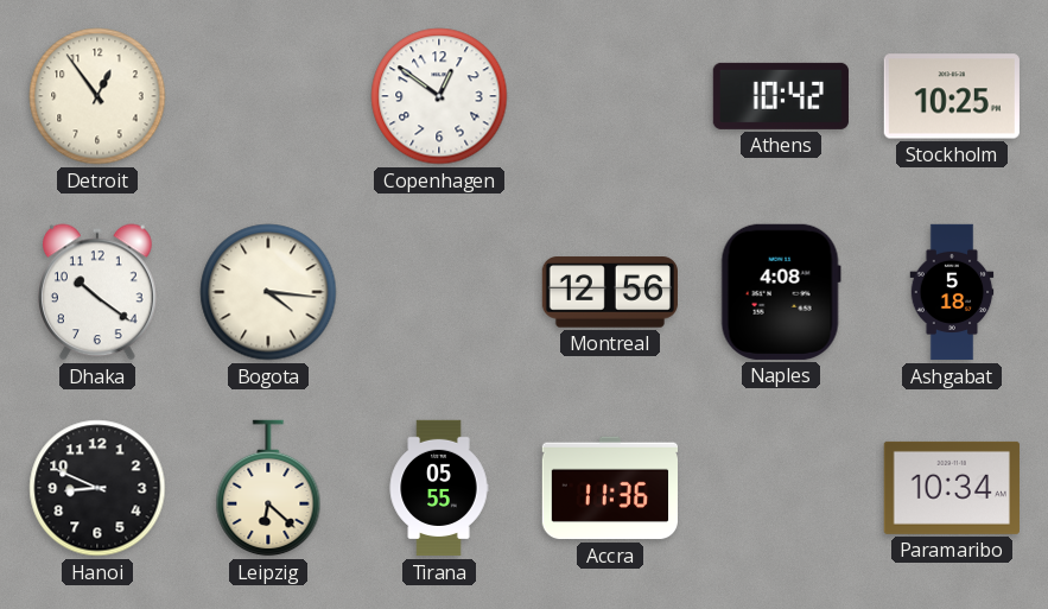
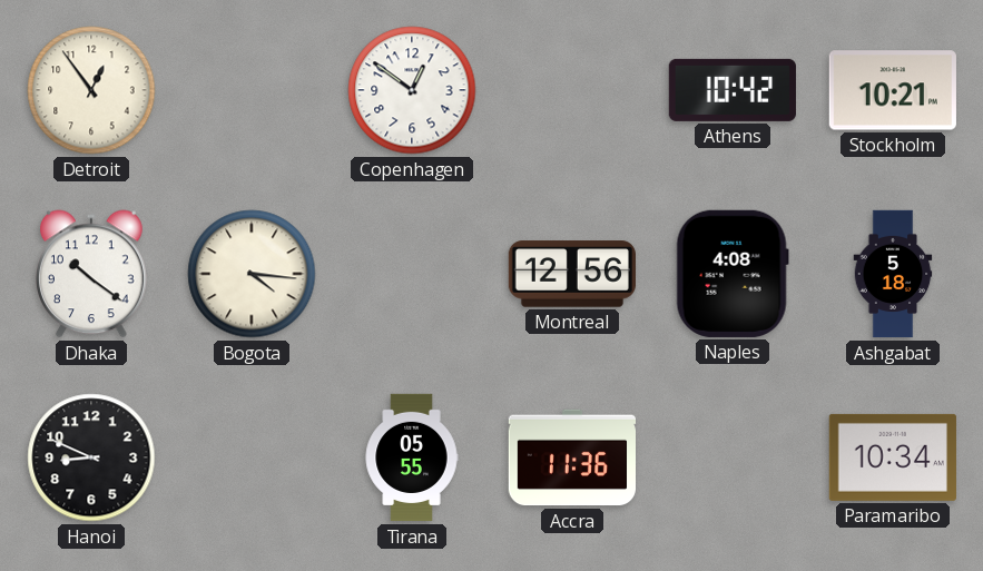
Stockholm: 10:25 -> 10:21
Leipzig: 6:22 -> none
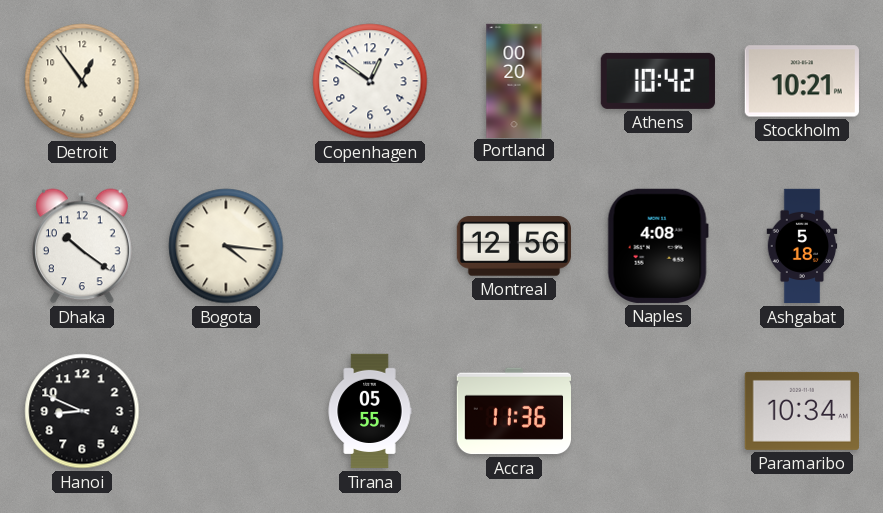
Portland: none -> 00:20
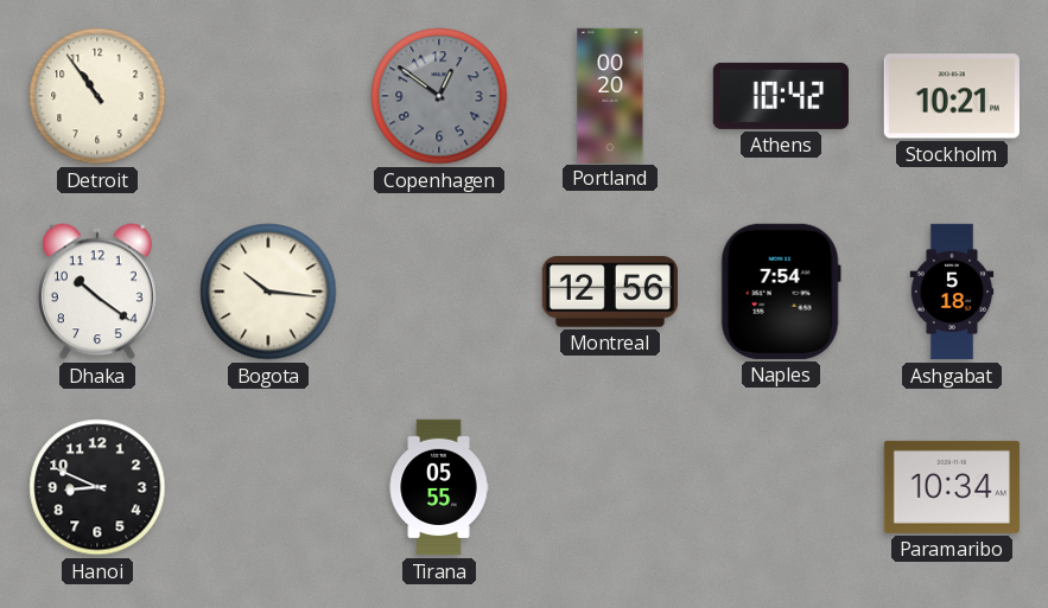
Detroit: 12:54 -> 10:54
Copenhagen dial: white -> grey
Bogota: 4:16 -> 10:16
Naples: 4:08 -> 7:54
Accra: 11:36 -> none
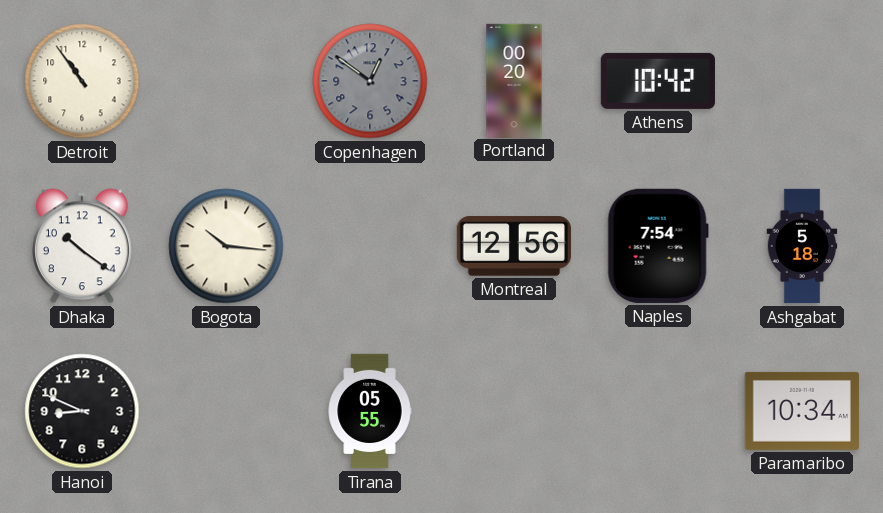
Stockholm: 10:21 -> none
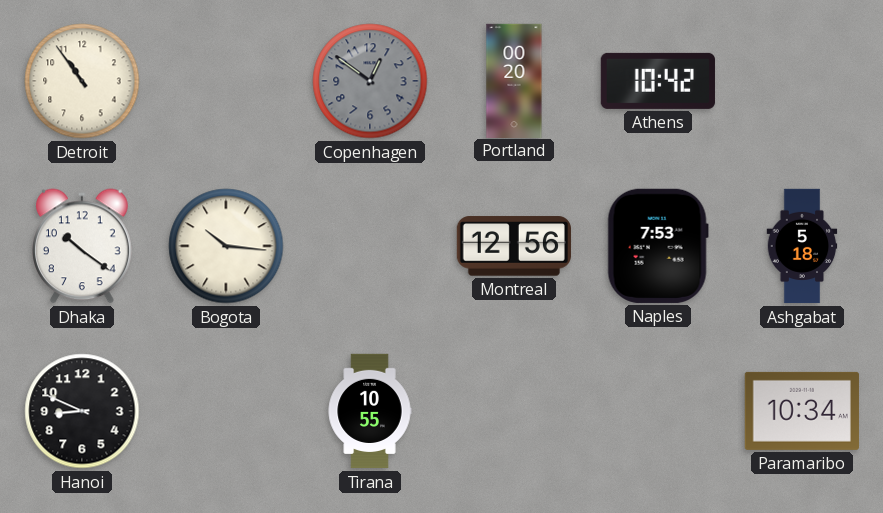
Naples: 7:54 -> 7:53
Tirana: 05:55 -> 10:55
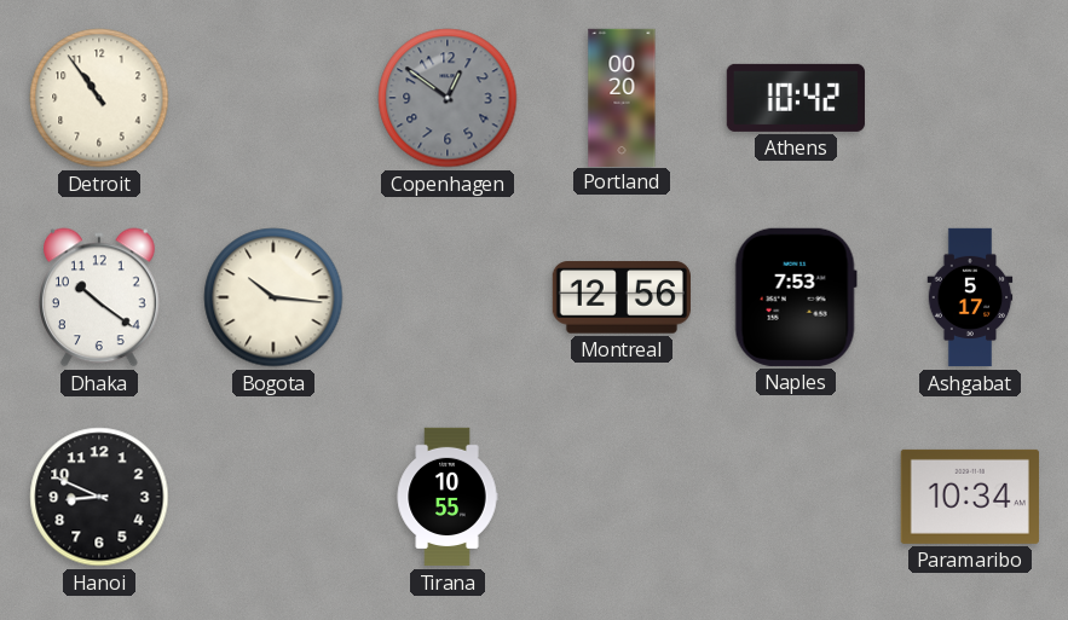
Ashgabat: 5:18 -> 5:17
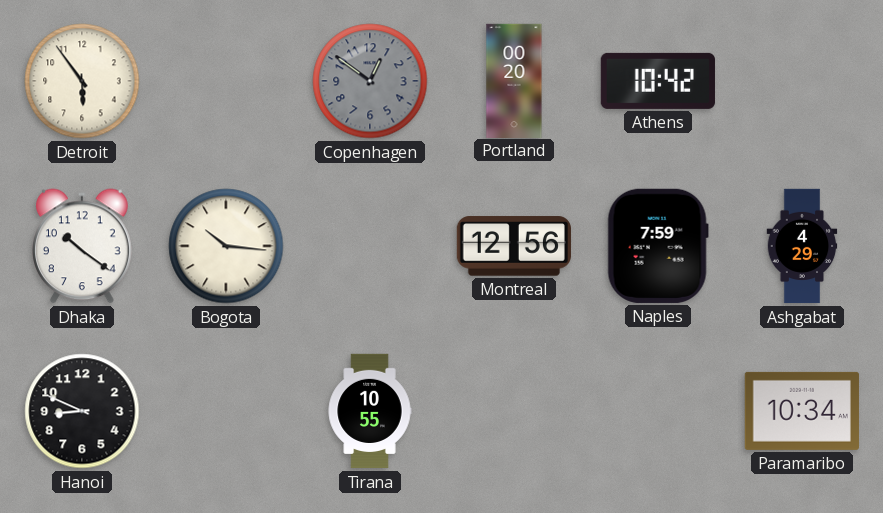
Detroit: 10:54 -> 5:54
Naples: 7:53 -> 7:59
Ashgabat: 5:17 -> 4:29
